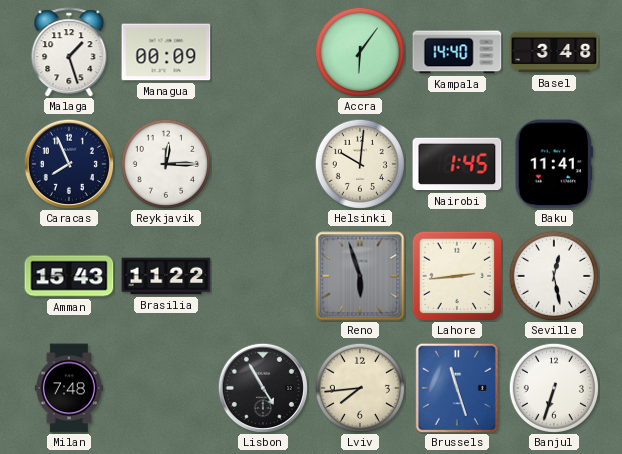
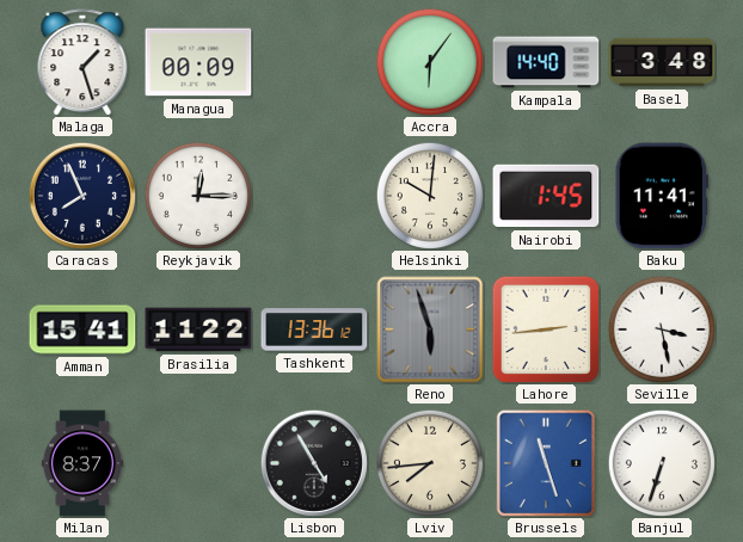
Amman: 15:43 -> 15:41
Tashkent: none -> 13:36
Seville: 12:28 -> 3:28
Milan: 7:48 -> 8:37
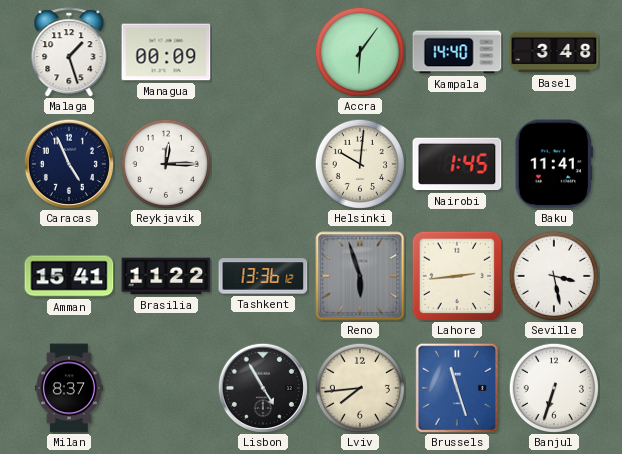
Caracas: 7:56 -> 4:56
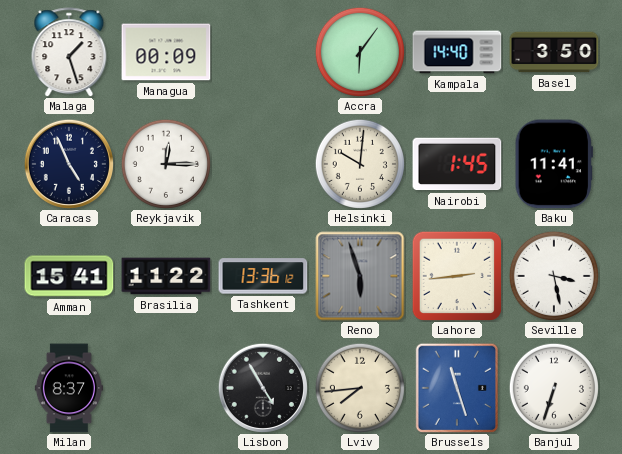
Basel: 3:48 -> 3:50
